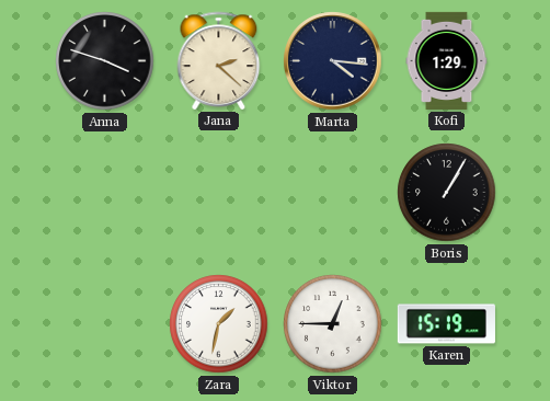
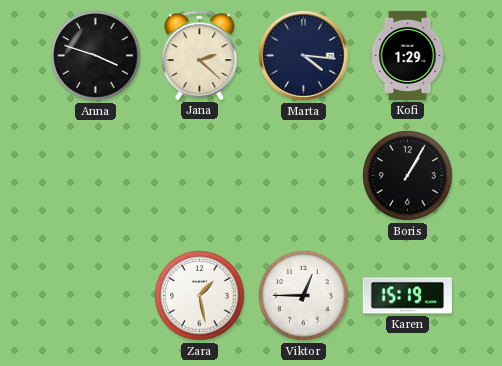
Zara: 1:32 -> 1:28
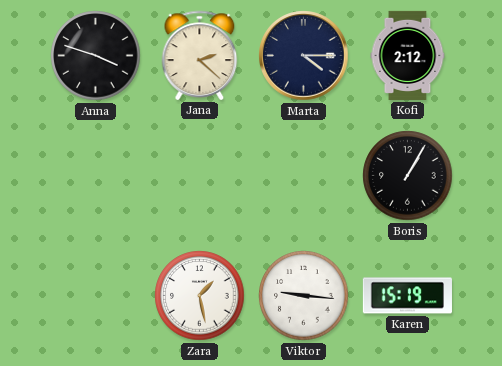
Marta: 4:16 -> 4:15
Kofi: 1:29 -> 2:12
Viktor: 12:45 -> 9:16
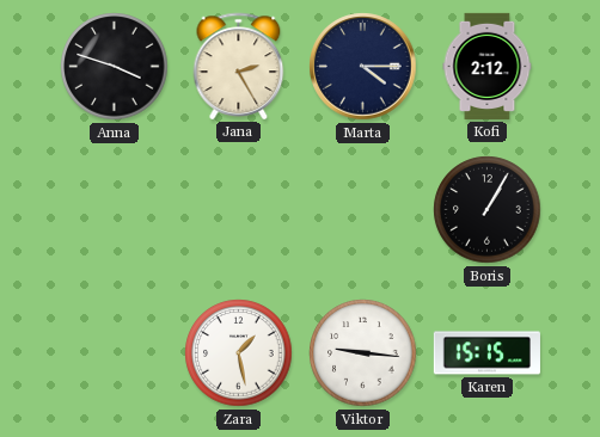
Jana: 2:22 -> 2:25
Karen: 15:19 -> 15:15
